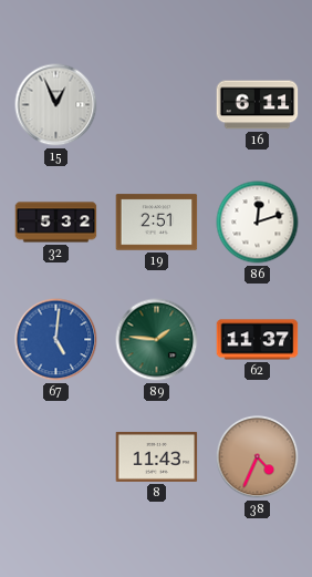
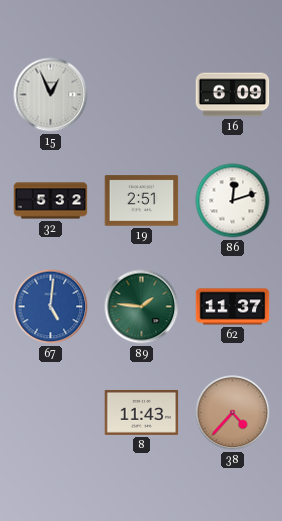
16: 6:11 -> 6:09
38: 4:34 -> 4:37
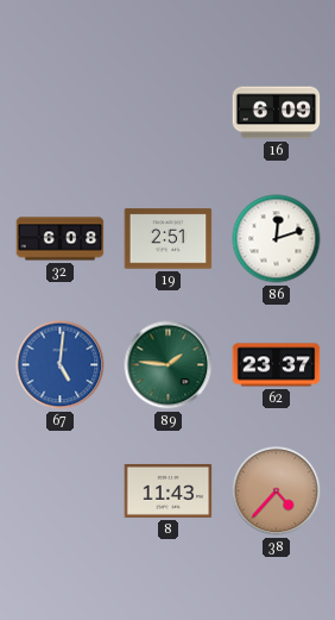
15: 12:56 -> none
32: 5:32 -> 6:08
62: 11:37 -> 23:37
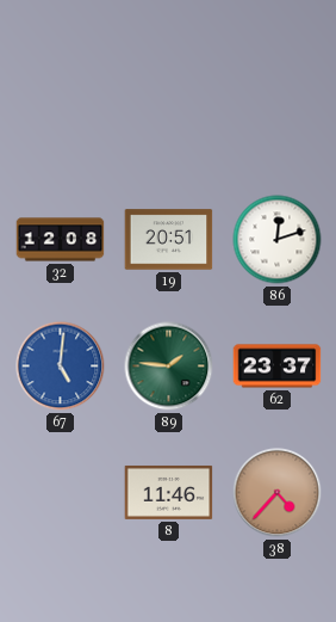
16: 6:09 -> none
32: 6:08 -> 12:08
19: 2:51 -> 20:51
8: 11:43 -> 11:46
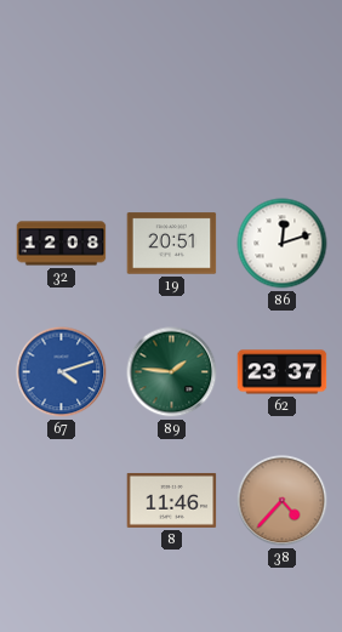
67: 5:01 -> 4:12
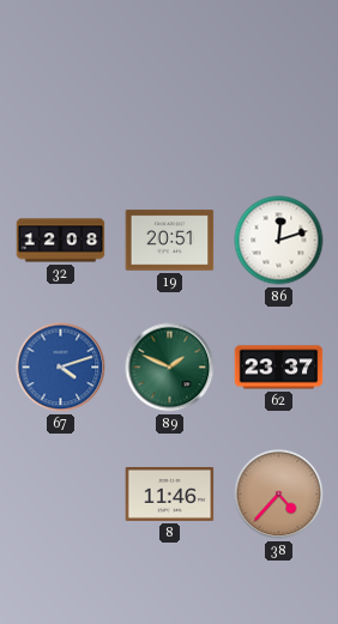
89: 1:46 -> 1:49
